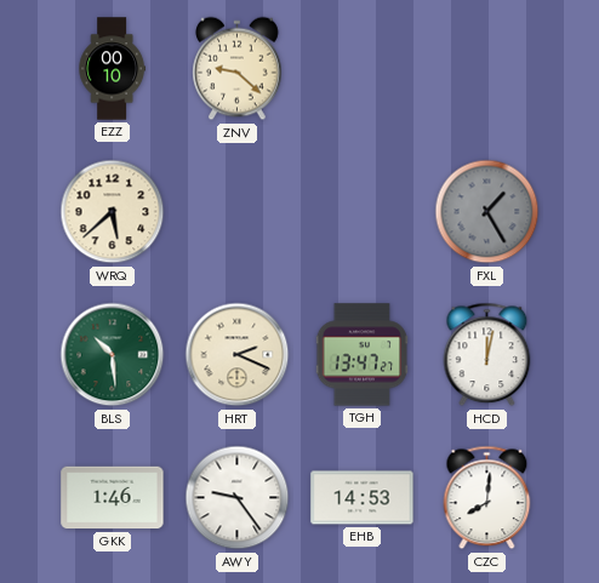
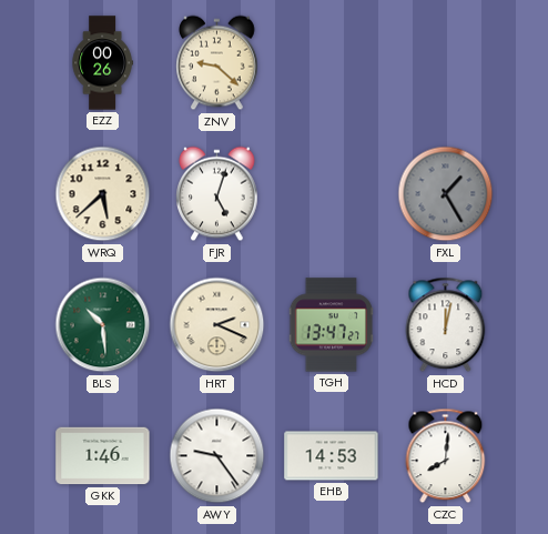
EZZ: 00:10 -> 00:26
FJR: none -> 5:03
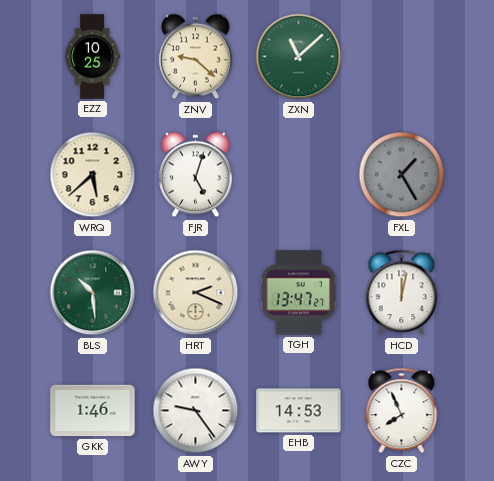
EZZ: 00:26 -> 10:25
ZXN: none -> 11:08
CZC: 8:01 -> 7:56
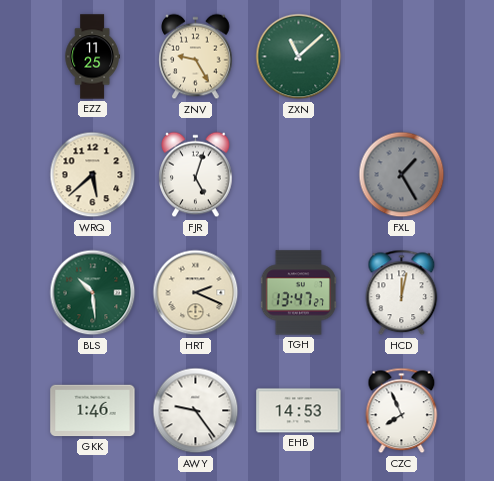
EZZ: 10:25 -> 11:25
ZNV: 9:22 -> 9:25
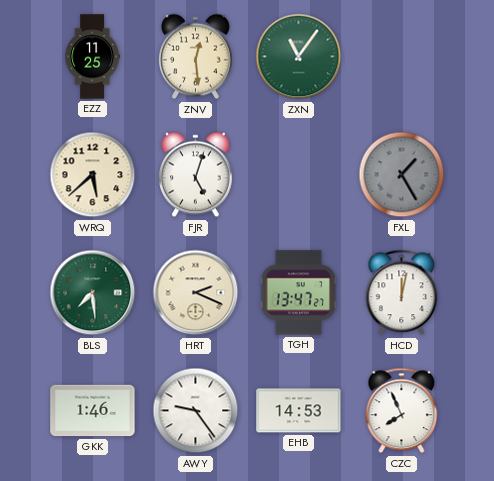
ZNV: 9:25 -> 12:29
ZXN: 11:08 -> 11:06
BLS: 10:29 -> 7:29
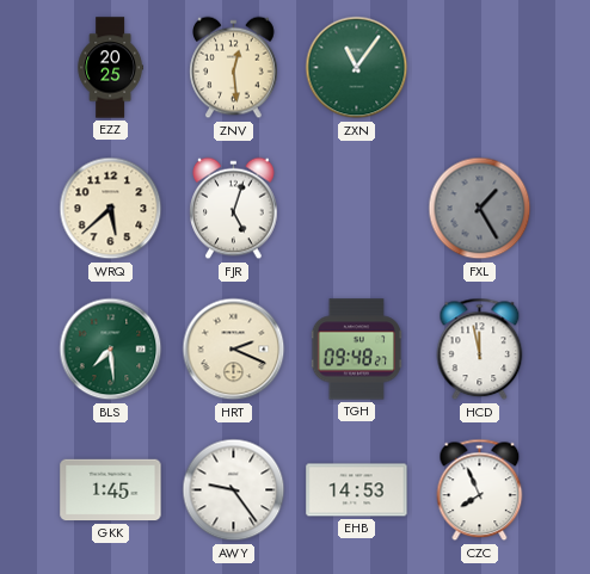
EZZ: 11:25 -> 20:25
TGH: 13:47 -> 09:48
HCD: 12:02 -> 11:58
GKK: 1:46 -> 1:45
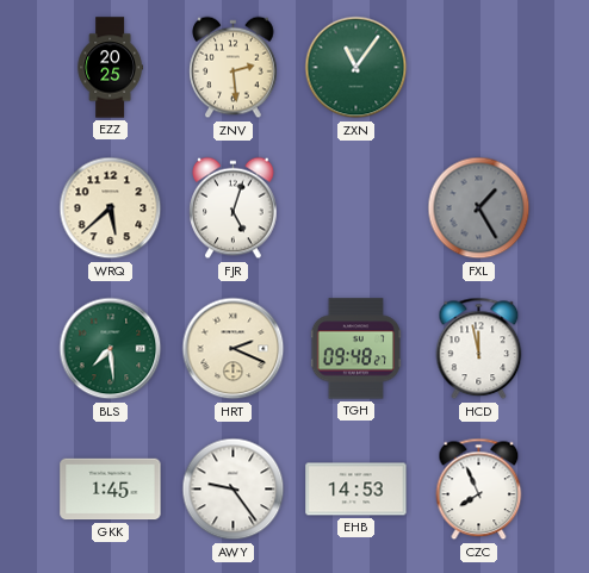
ZNV: 12:29 -> 2:29
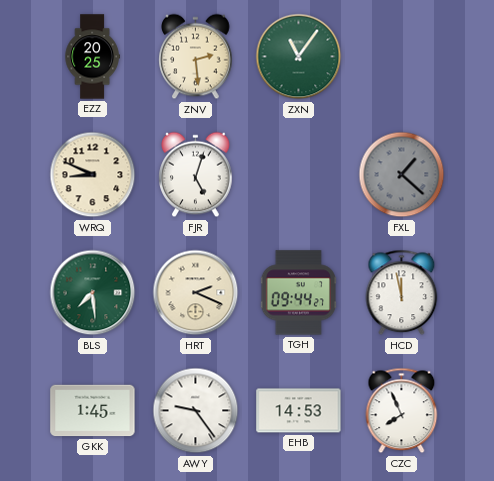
WRQ: 5:38 -> 8:49
FXL: 1:25 -> 1:22
TGH: 09:48 -> 09:44
